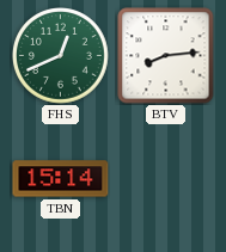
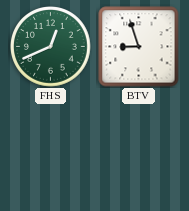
BTV: 8:14 -> 8:57
TBN: 15:14 -> none
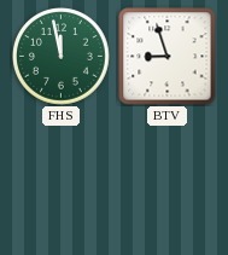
FHS: 12:41 -> 11:58
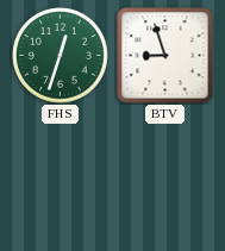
FHS: 11:58 -> 12:33
